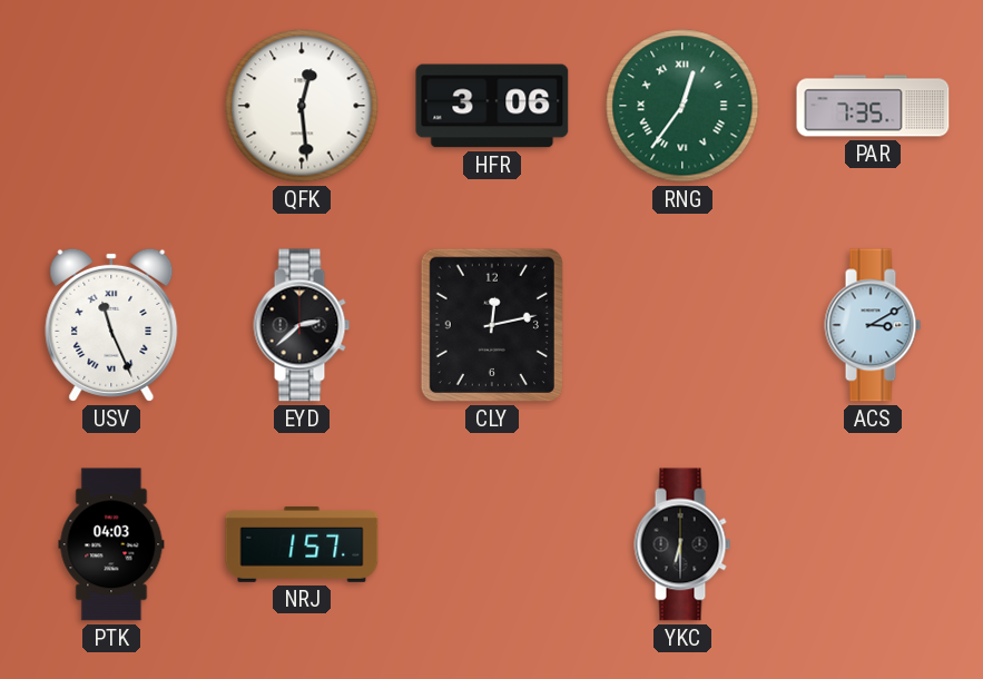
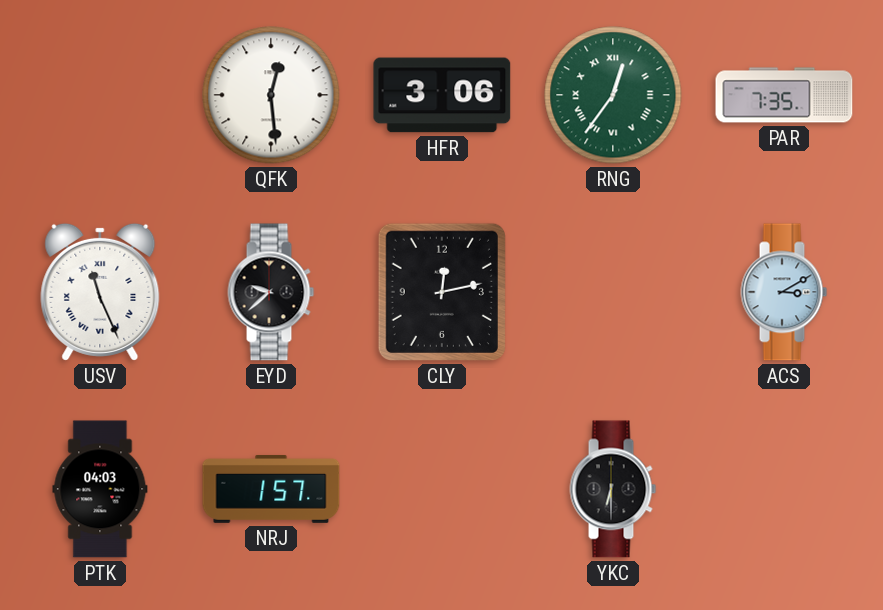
EYD: 2:38 -> 9:38
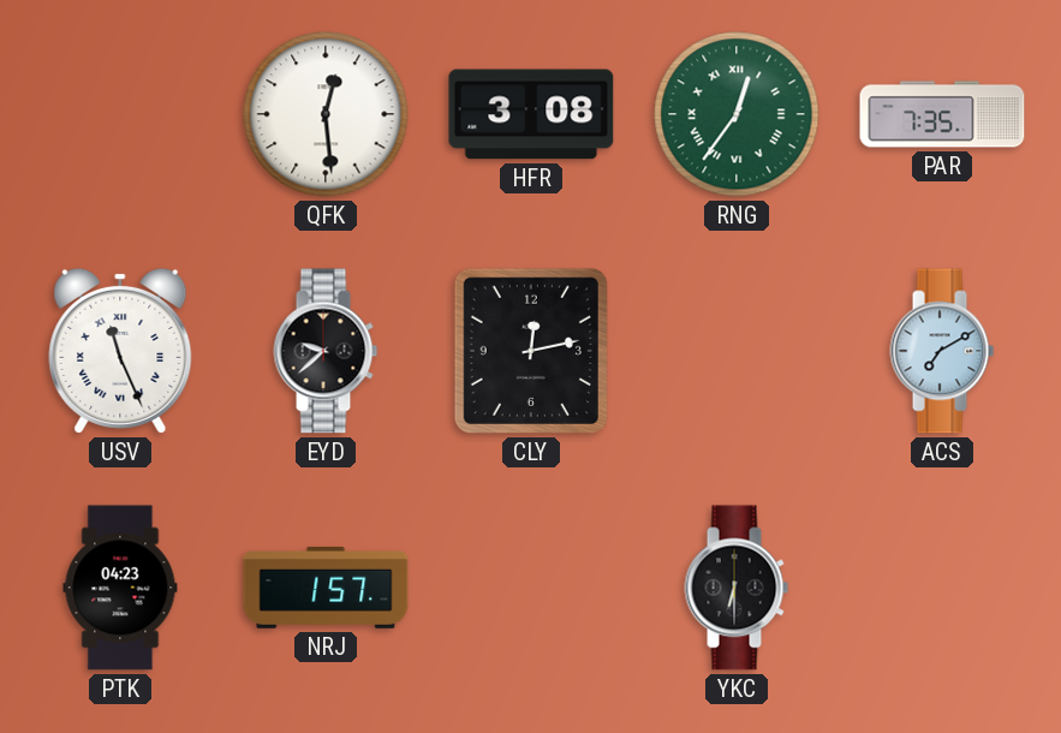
HFR: 3:06 -> 3:08
ACS: 3:10 -> 7:10
PTK: 04:03 -> 04:23
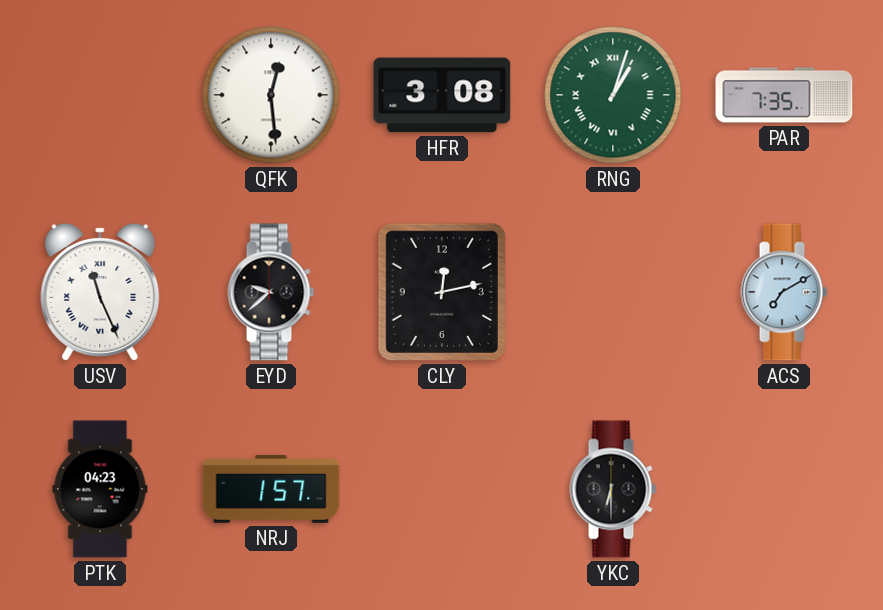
RNG: 12:36 -> 1:03
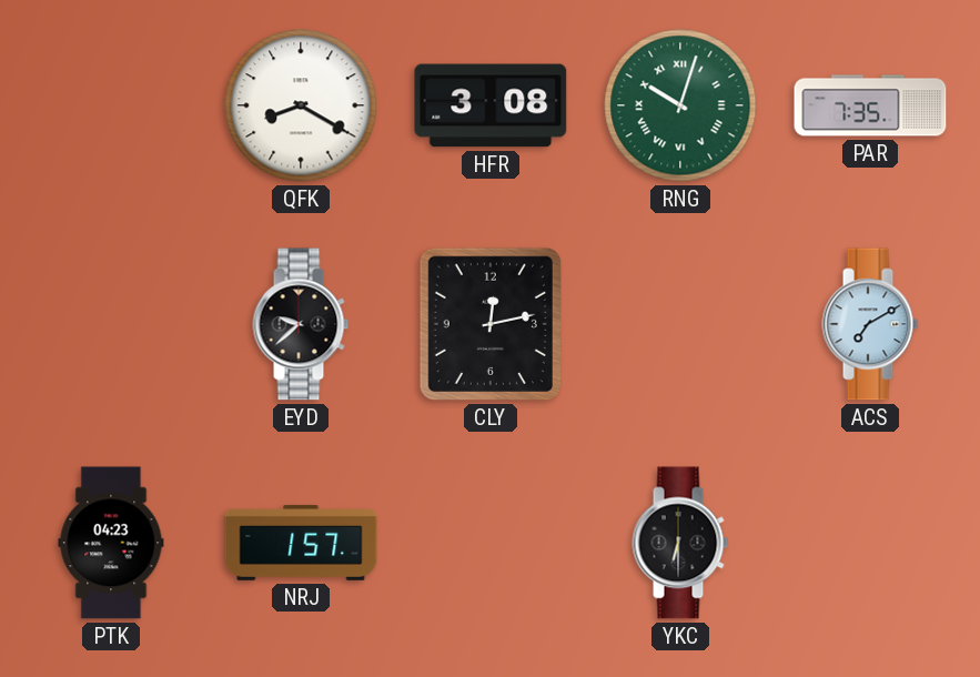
QFK: 12:29 -> 8:20
RNG: 1:03 -> 10:03
USV: 11:26 -> none
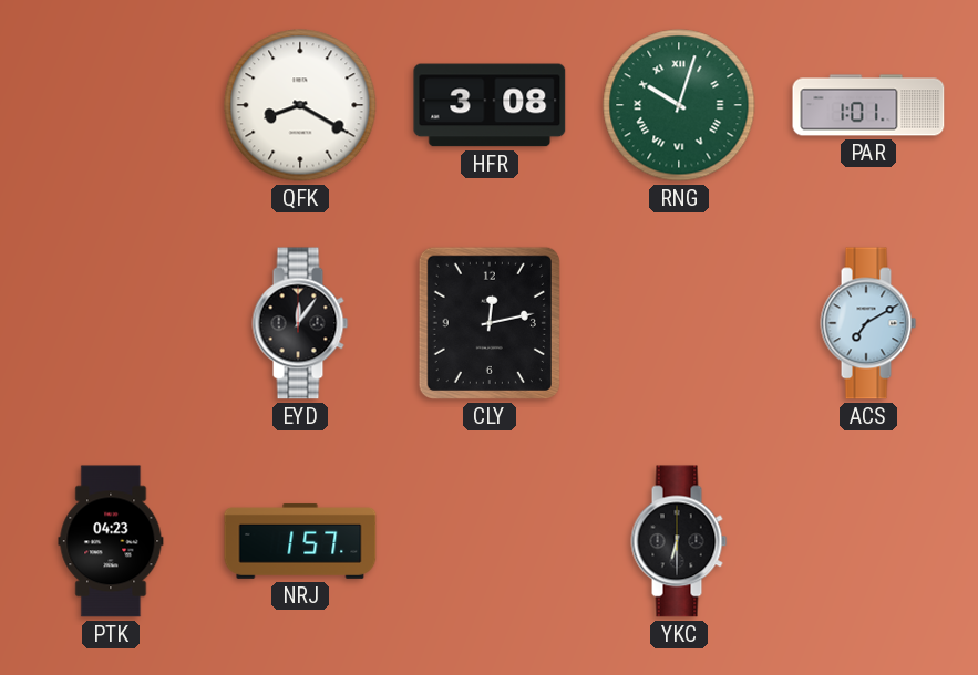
PAR: 7:35 -> 1:01
EYD: 9:38 -> 12:06
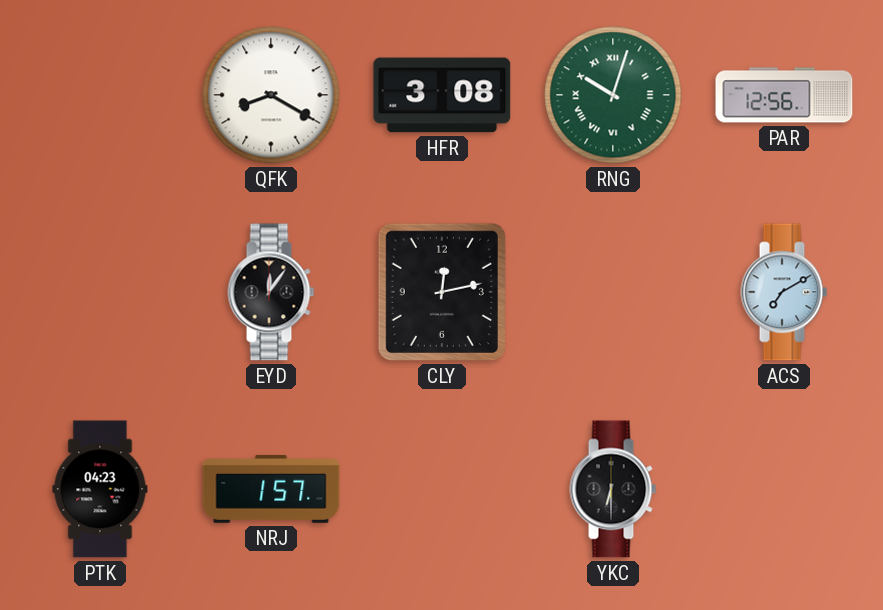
PAR: 1:01 -> 12:56
